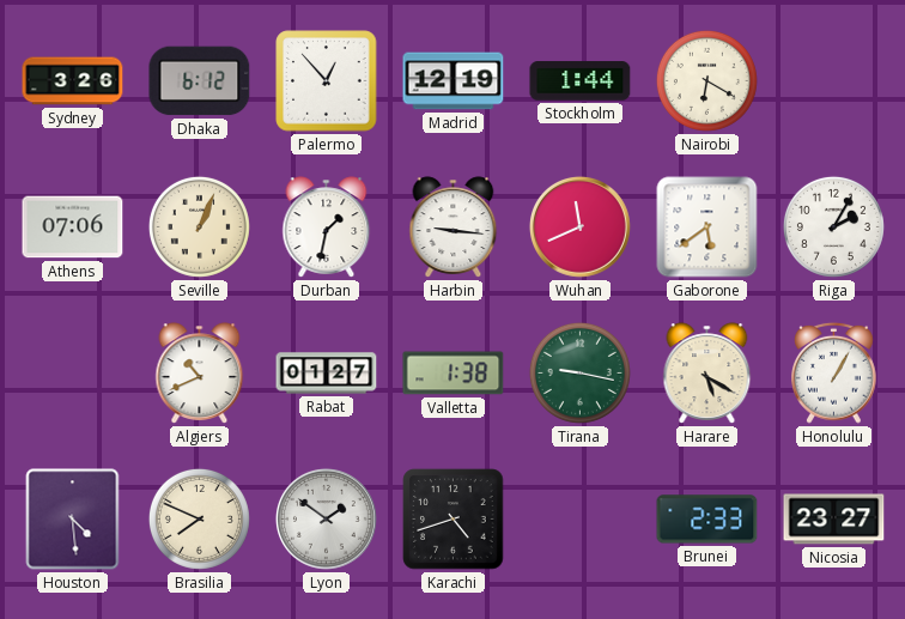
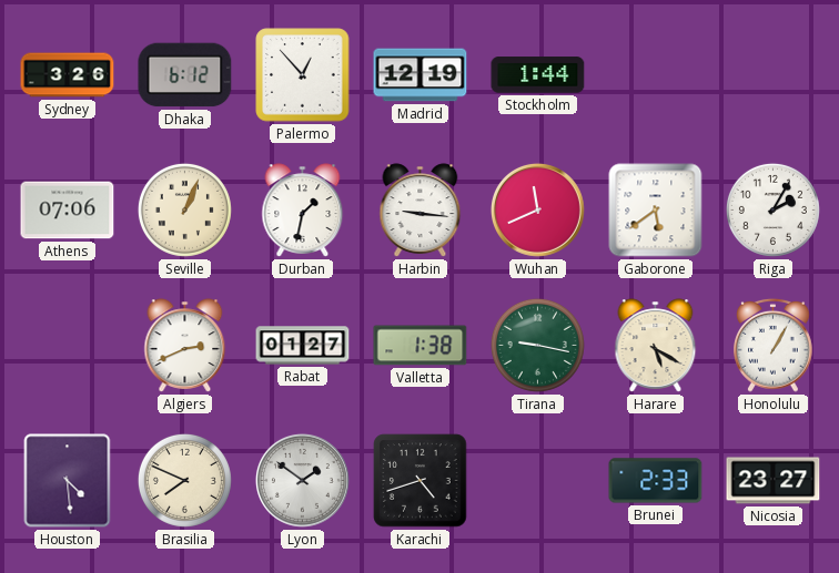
Nairobi: 6:20 -> none
Algiers: 10:41 -> 2:41
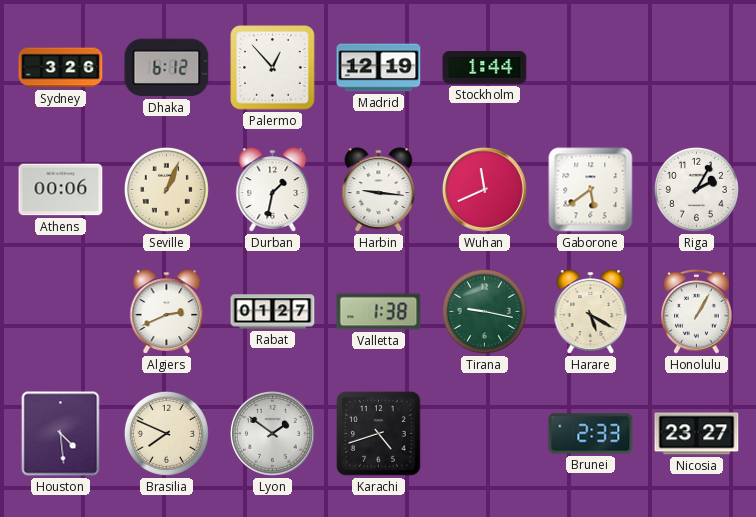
Athens: 07:06 -> 00:06
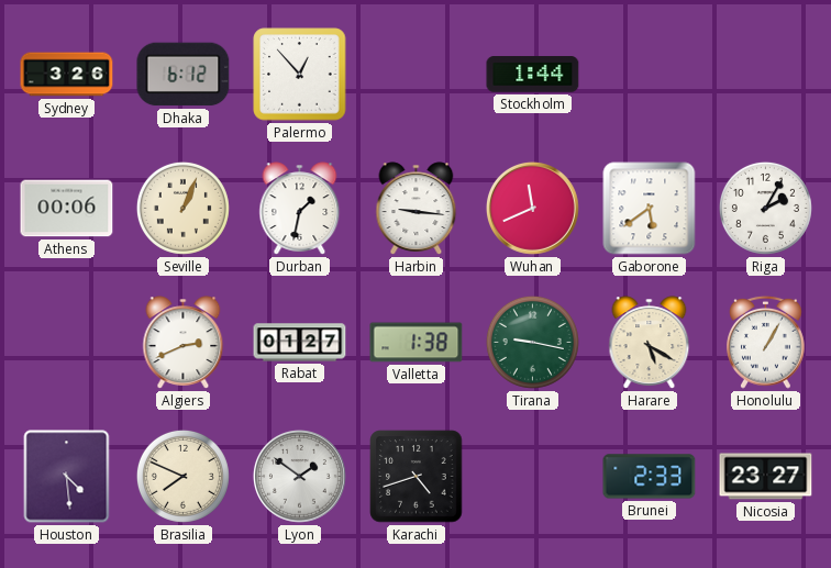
Madrid: 12:19 -> none
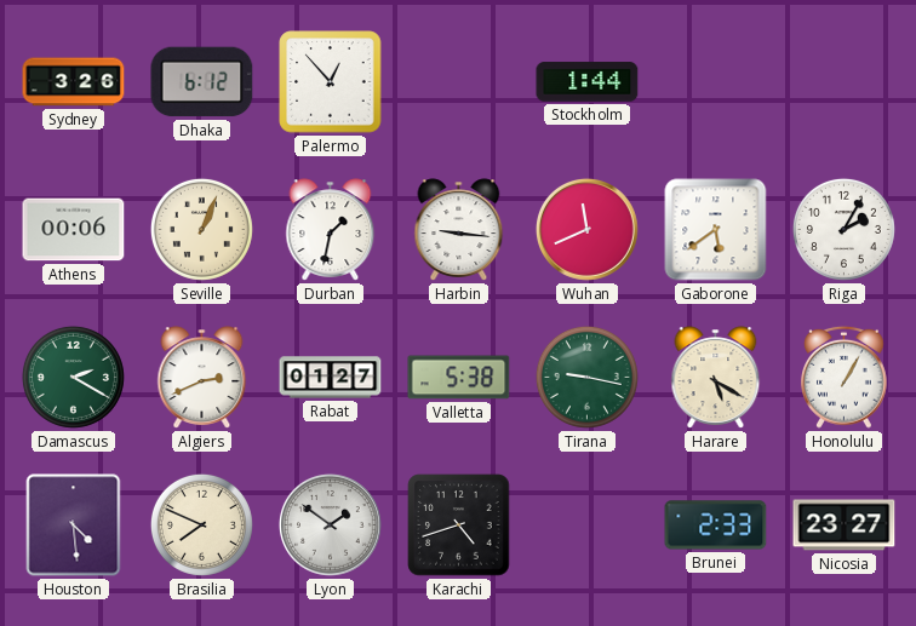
Damascus: none -> 2:20
Valletta: 1:38 -> 5:38
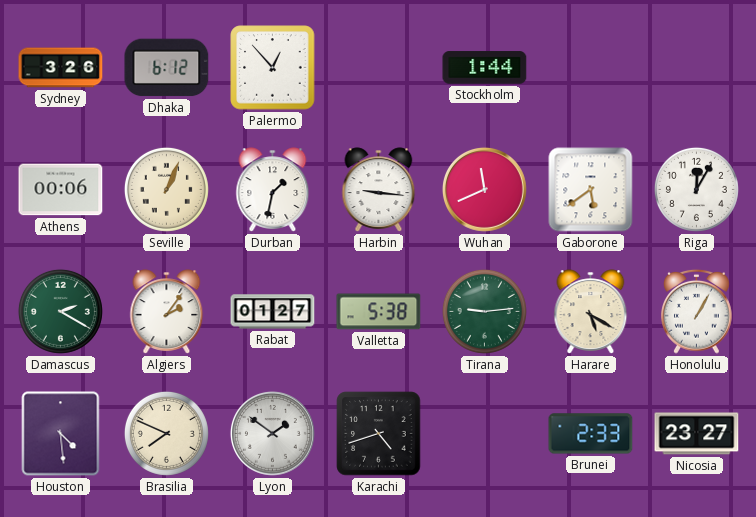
Riga: 2:05 -> 12:05
Algiers: 2:41 -> 2:06
Tirana: 9:17 -> 9:14
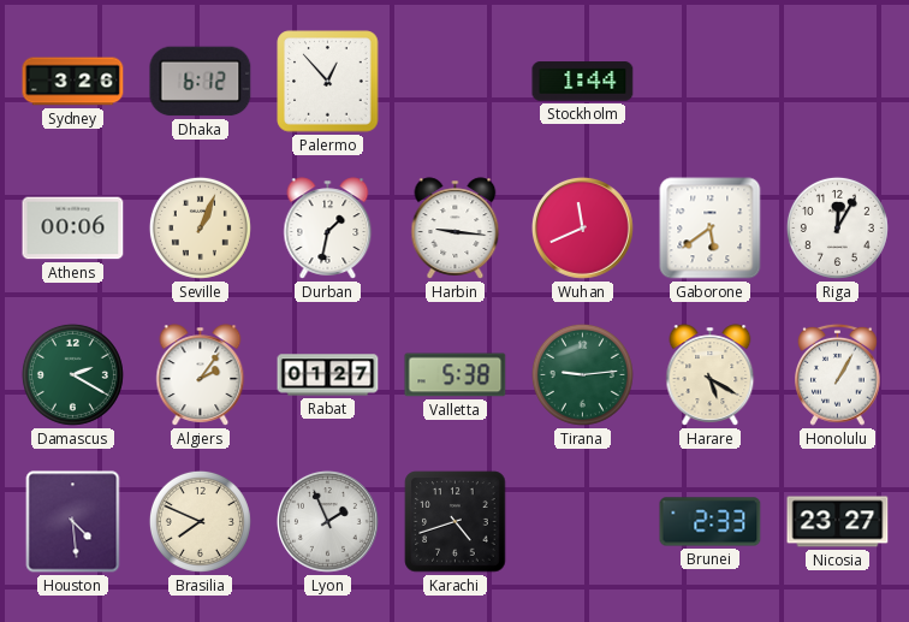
Lyon: 1:51 -> 1:56
